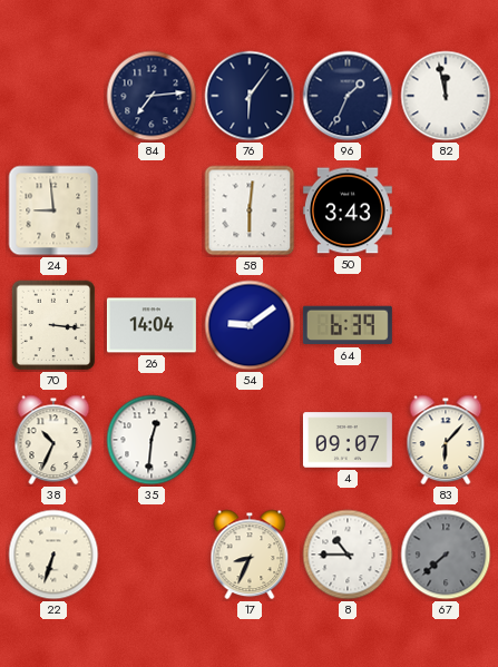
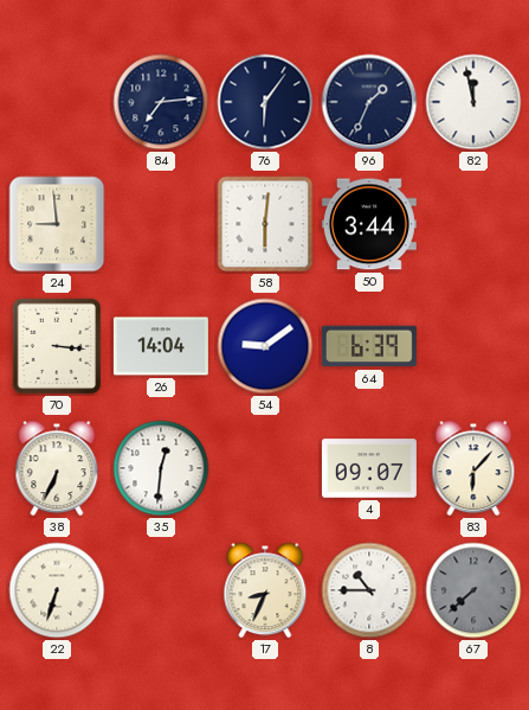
50: 3:43 -> 3:44
38: 10:34 -> 6:34
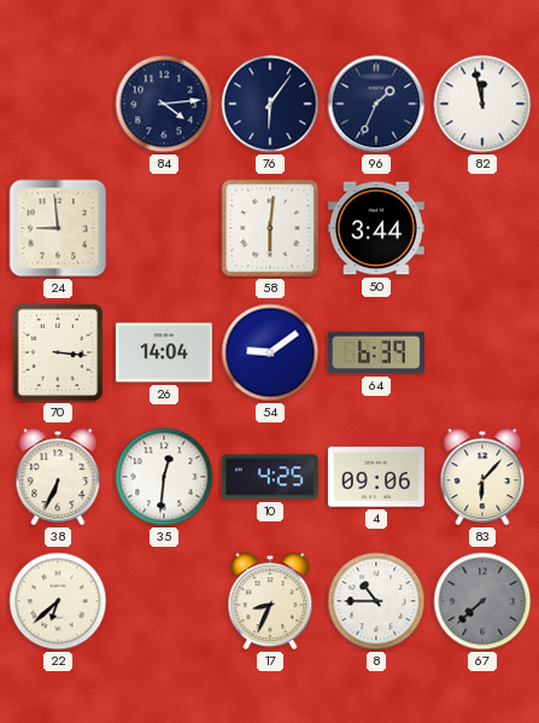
84: 7:14 -> 4:14
10: none -> 4:25
4: 09:07 -> 09:06
22: 6:33 -> 6:38
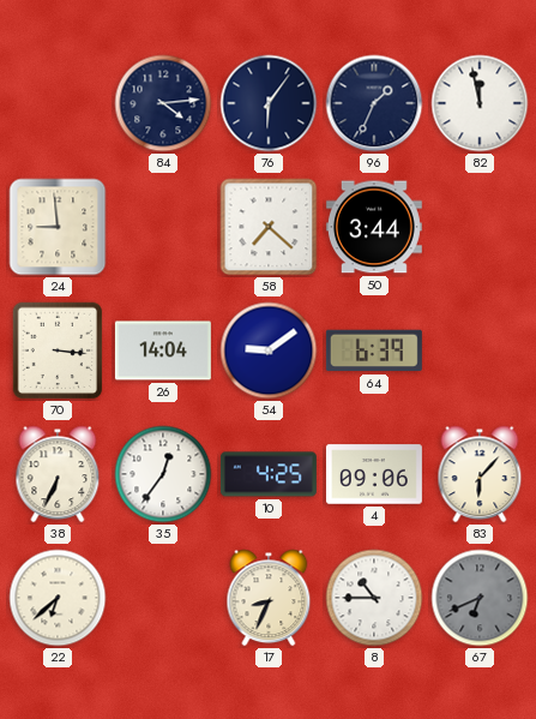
58: 6:01 -> 7:22
35: 12:31 -> 12:36
67: 7:38 -> 6:41
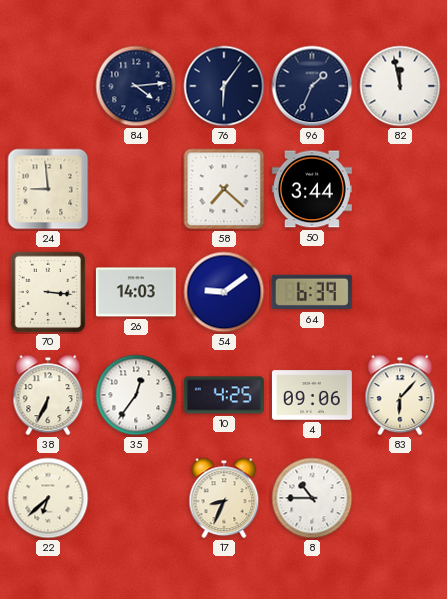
26: 14:04 -> 14:03
67: 6:41 -> none
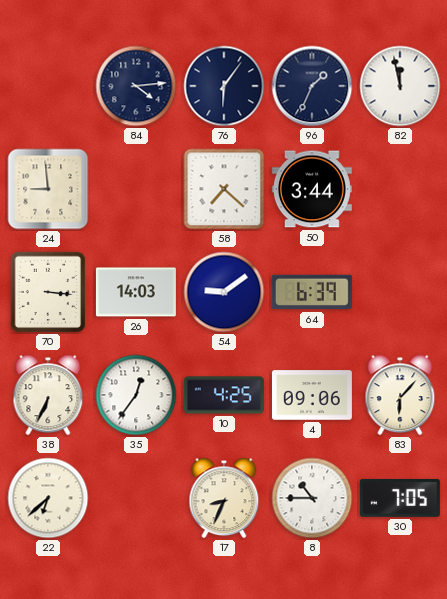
30: none -> 7:05
